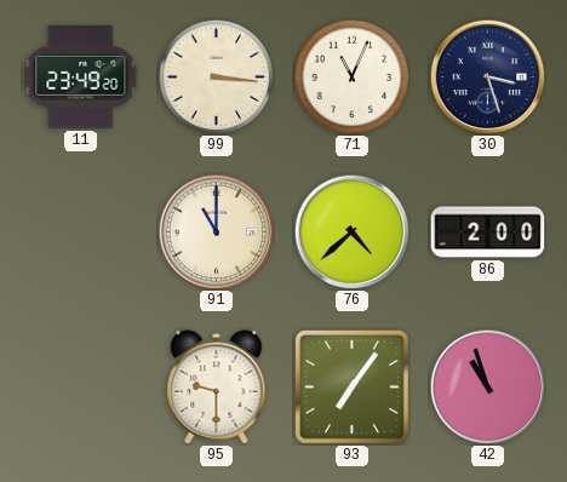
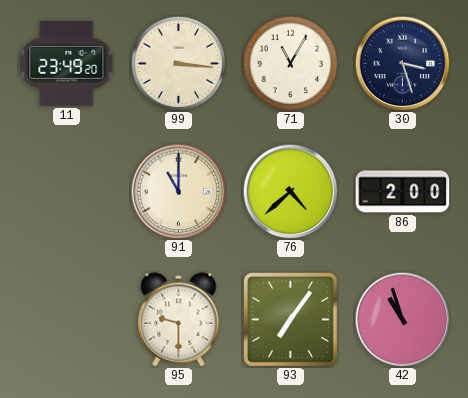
71: 11:04 -> 11:05
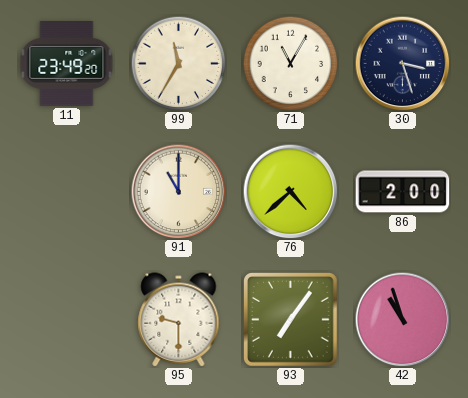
99: 3:16 -> 11:35
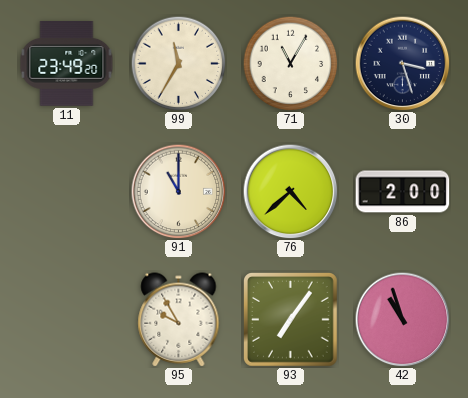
95: 9:30 -> 9:55
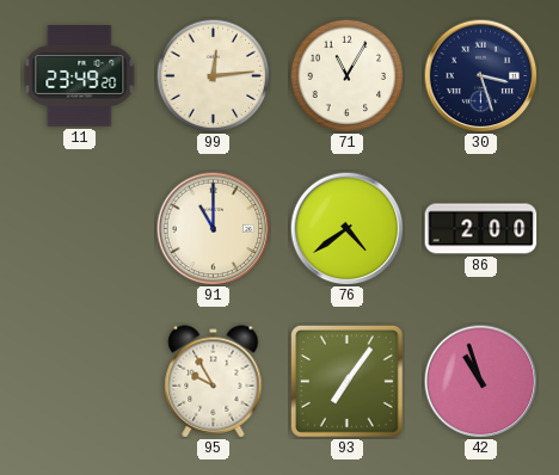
99: 11:35 -> 12:14
76: 4:38 -> 4:39
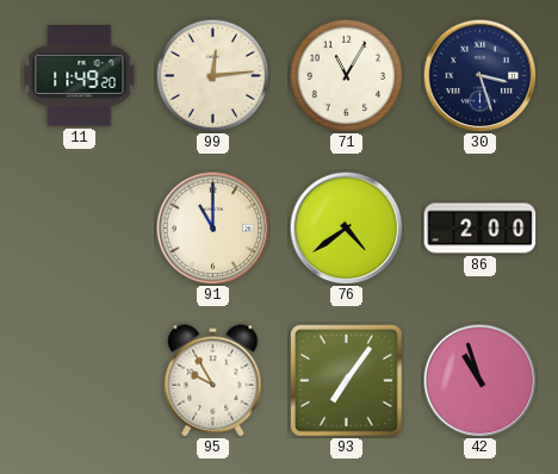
11: 23:49 -> 11:49
